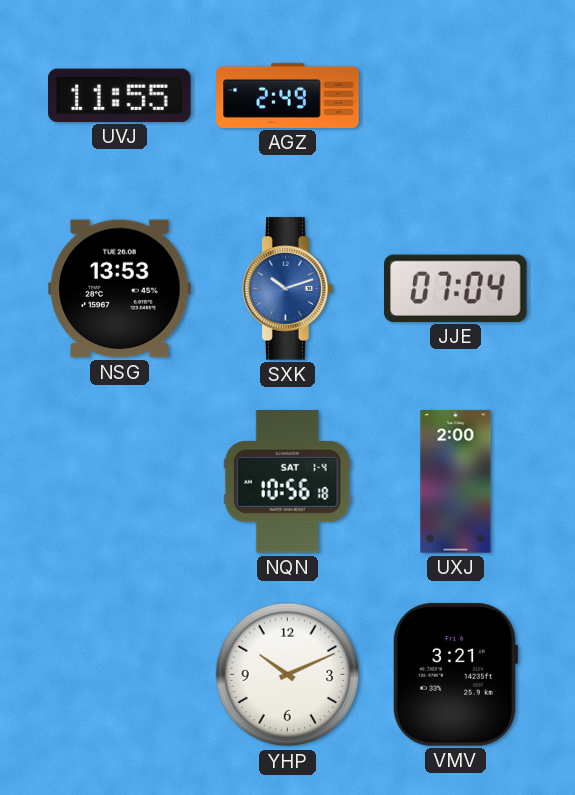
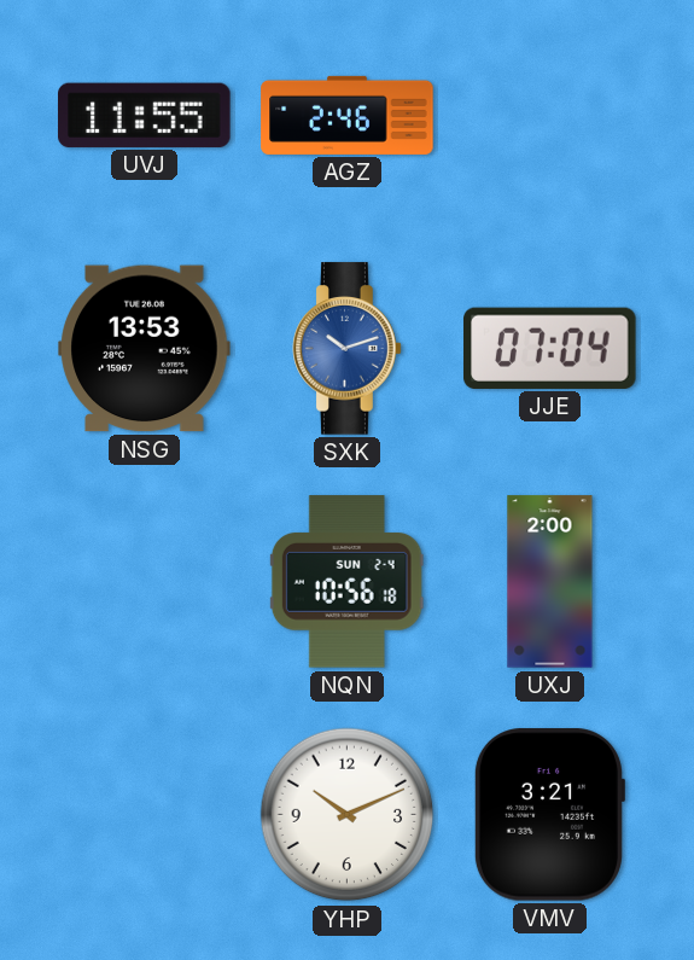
AGZ: 2:49 -> 2:46
NQN date: SAT 1-4 -> SUN 2-4
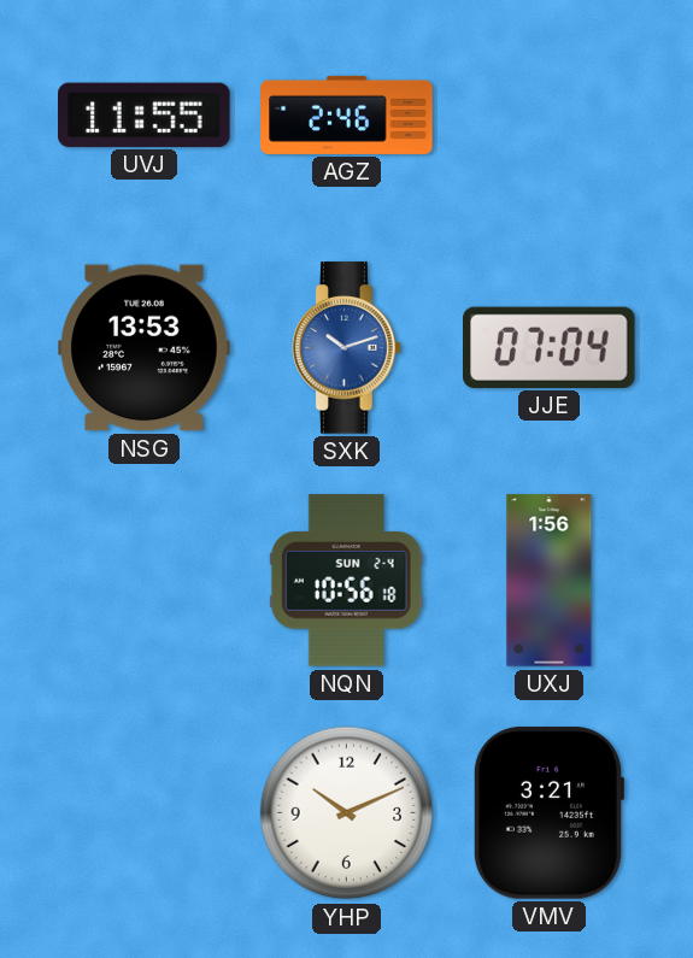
UXJ: 2:00 -> 1:56
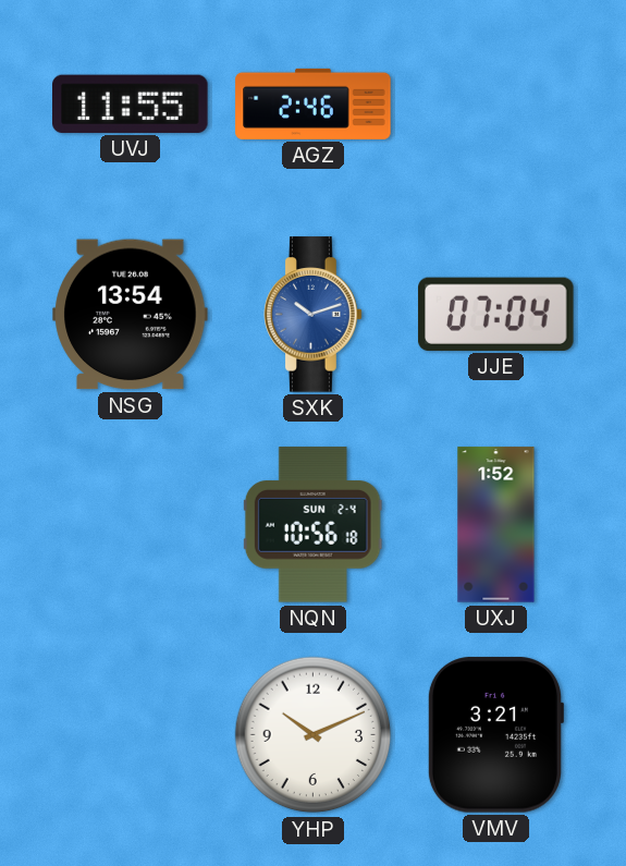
NSG: 13:53 -> 13:54
UXJ: 1:56 -> 1:52
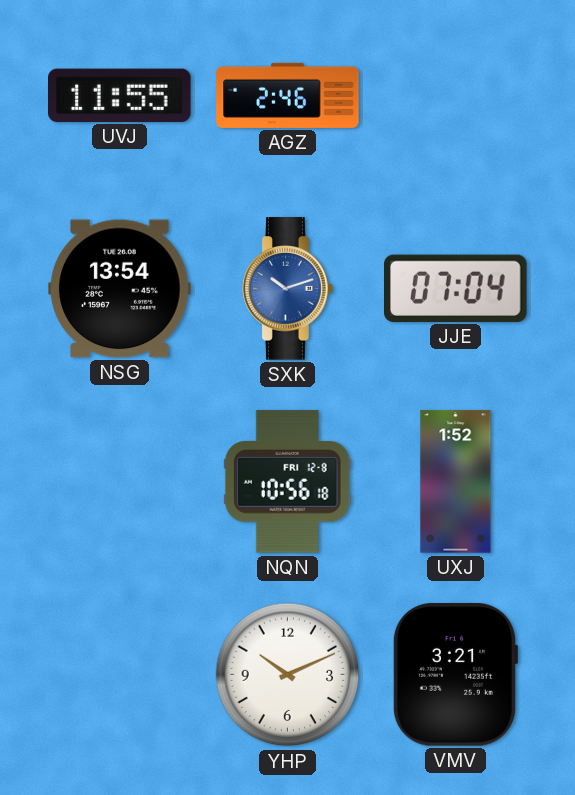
NQN date: SUN 2-4 -> FRI 12-8
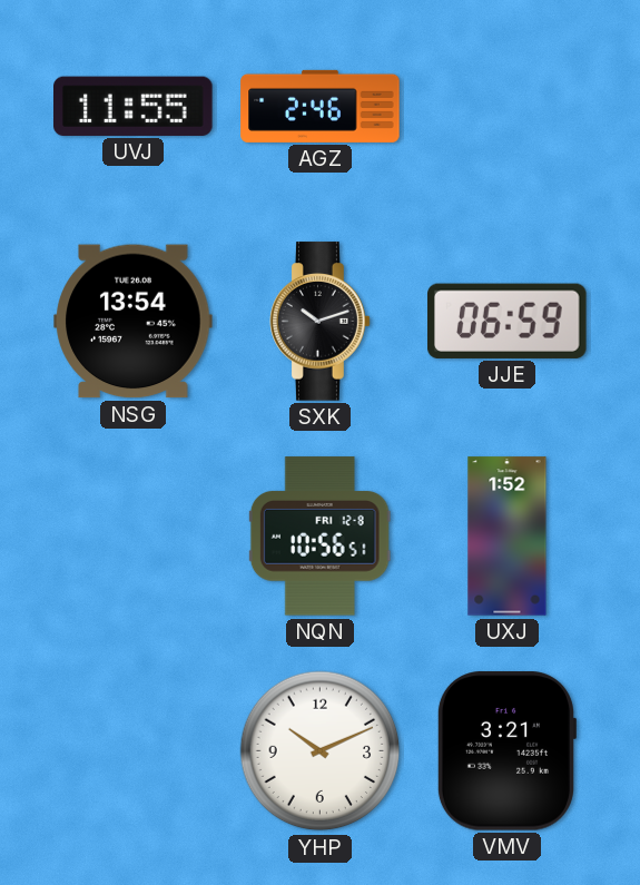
SXK dial: blue -> black
JJE: 07:04 -> 06:59
NQN: 10:56:18 -> 10:56:51
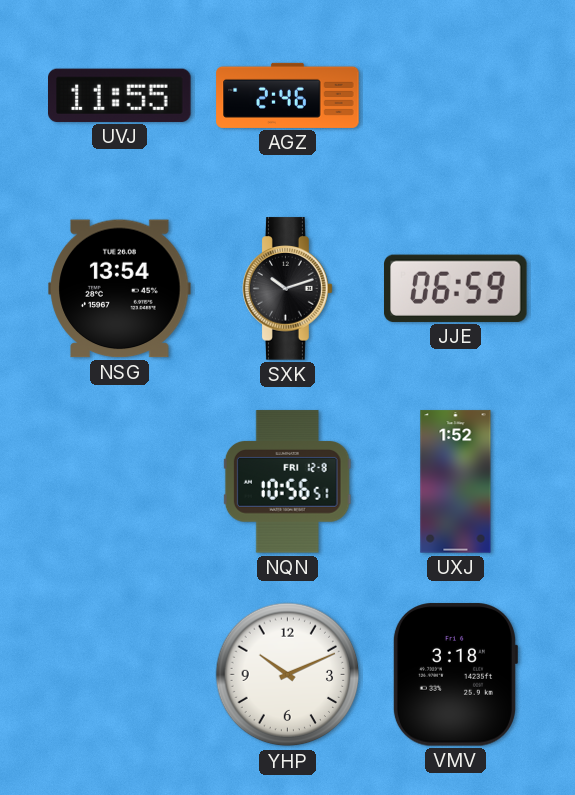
VMV: 3:21 -> 3:18
